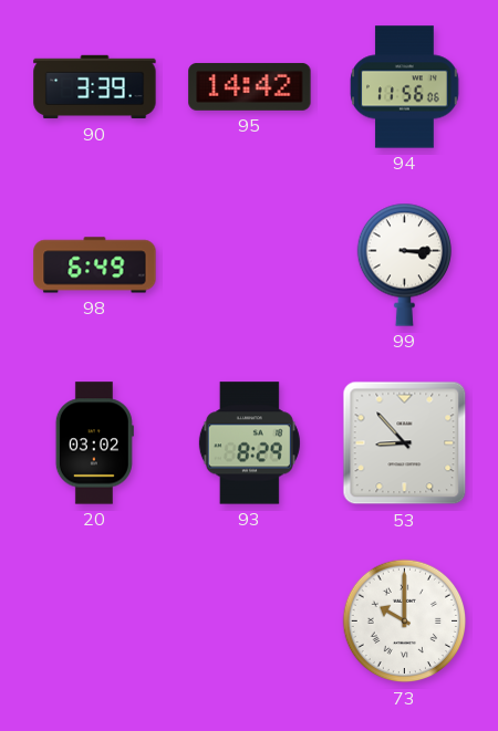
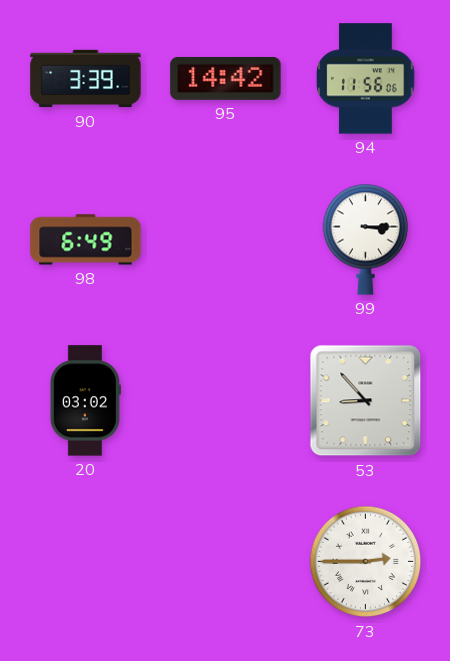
93: 8:29 -> none
73: 10:00 -> 2:45
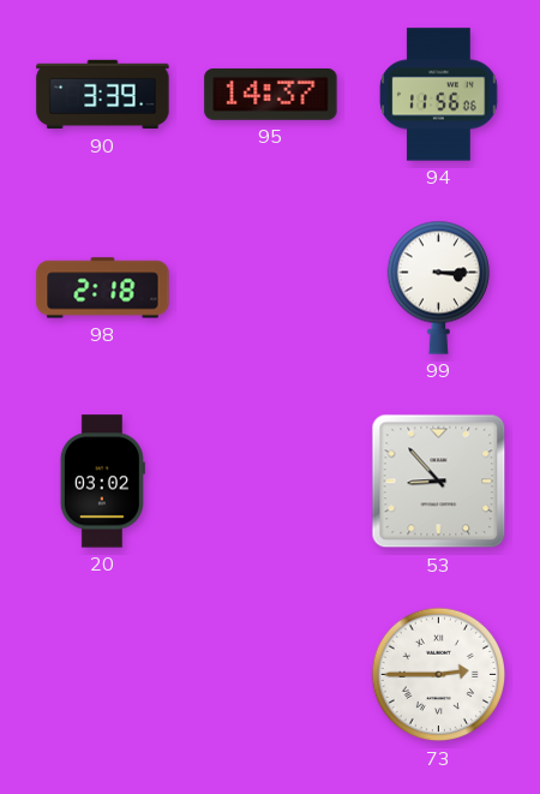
95: 14:42 -> 14:37
98: 6:49 -> 2:18
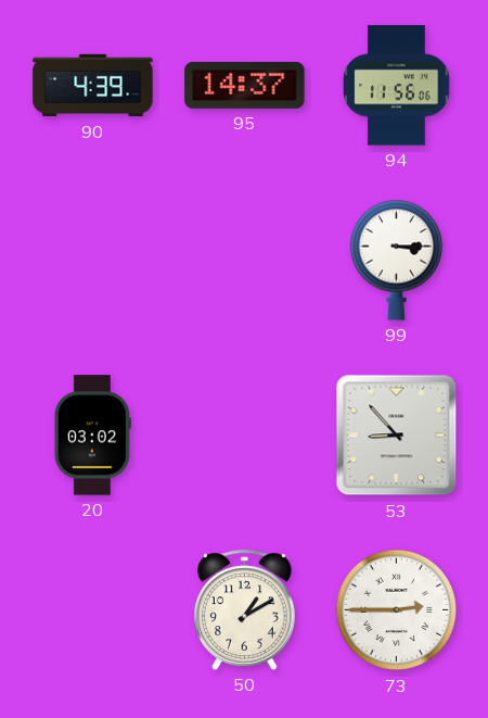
90: 3:39 -> 4:39
98: 2:18 -> none
50: none -> 1:10
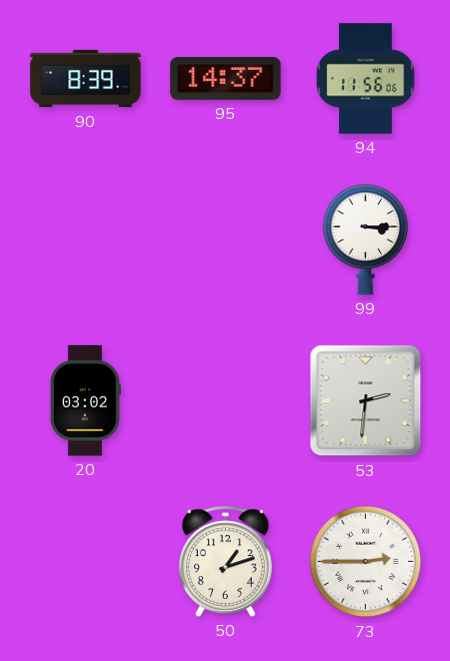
90: 4:39 -> 8:39
53: 8:53 -> 2:31
50: 1:10 -> 1:12
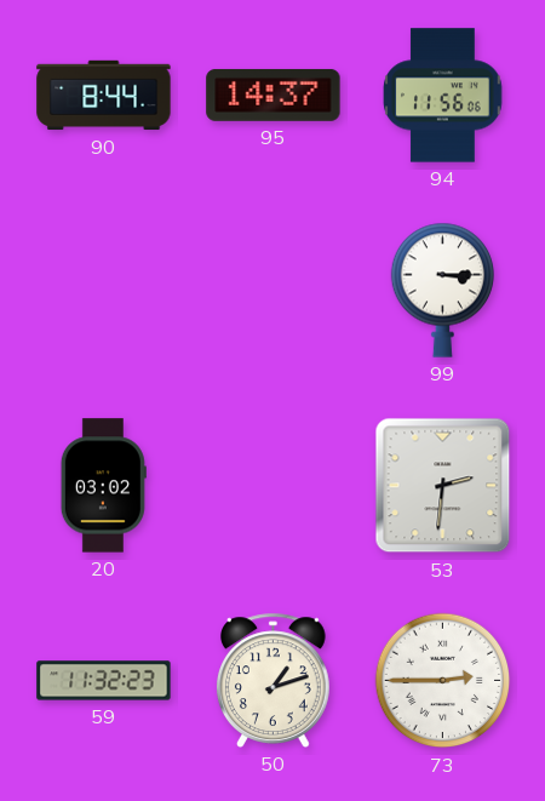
90: 8:39 -> 8:44
59: none -> 11:32
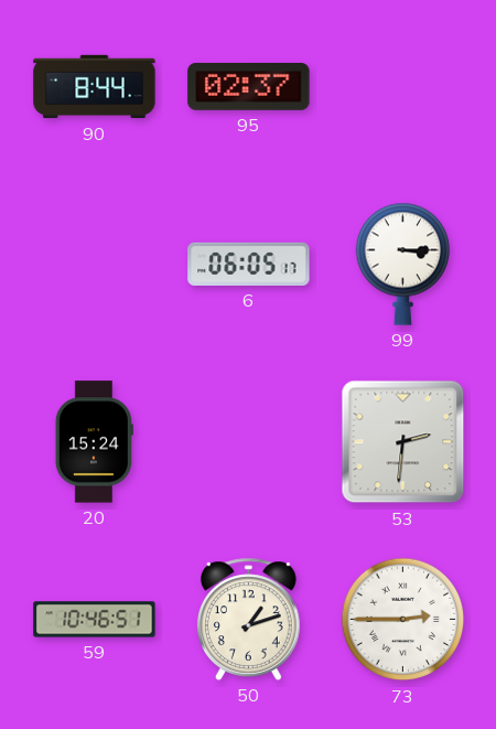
95: 14:37 -> 02:37
94: 11:56 -> none
6: none -> 06:05
20: 03:02 -> 15:24
59: 11:32 -> 10:46
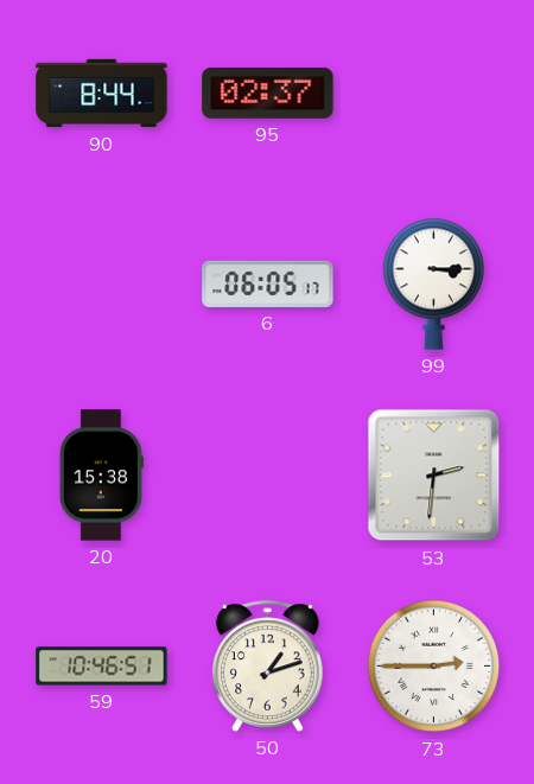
20: 15:24 -> 15:38
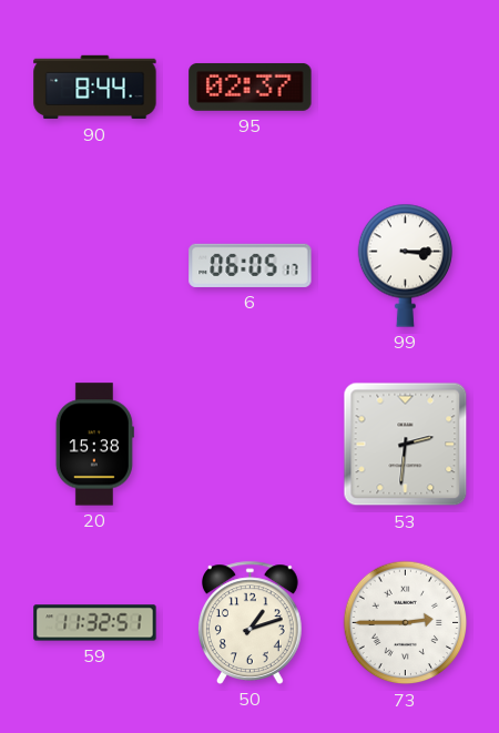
59: 10:46 -> 11:32
